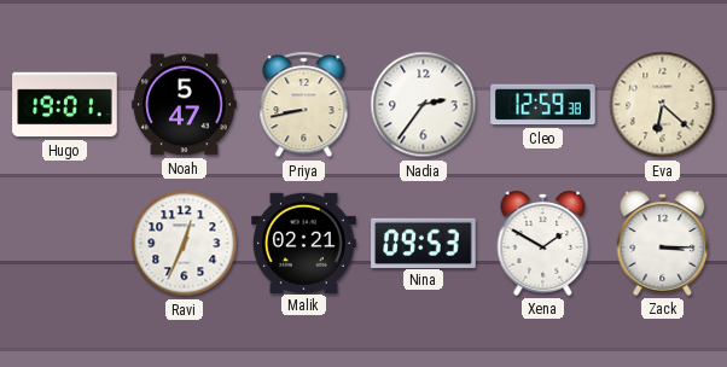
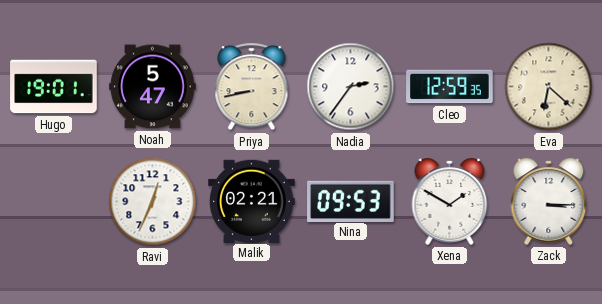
Cleo: 12:59:38 -> 12:59:35
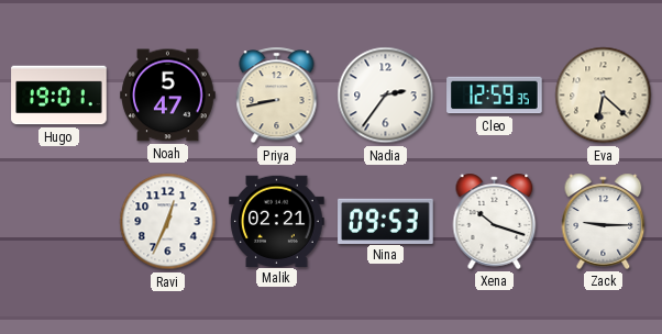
Xena: 1:50 -> 10:18
Zack: 3:15 -> 9:15
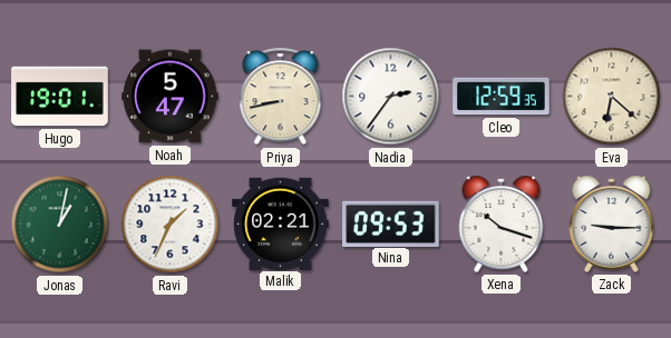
Jonas: none -> 1:02
Ravi: 12:34 -> 1:34
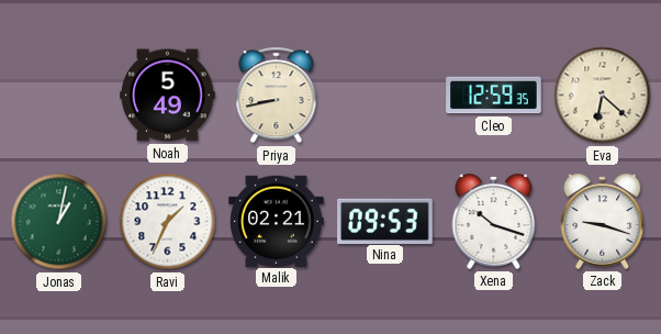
Hugo: 19:01 -> none
Noah: 5:47 -> 5:49
Nadia: 2:36 -> none
Zack: 9:15 -> 9:18
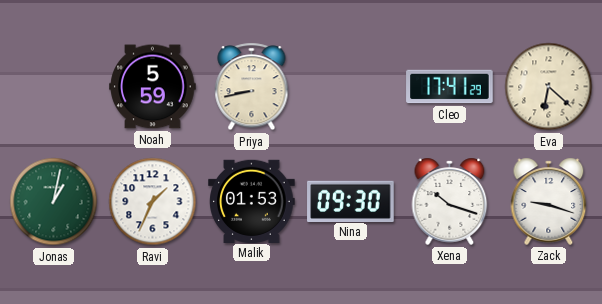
Noah: 5:49 -> 5:59
Cleo: 12:59 -> 17:41
Malik: 02:21 -> 01:53
Nina: 09:53 -> 09:30
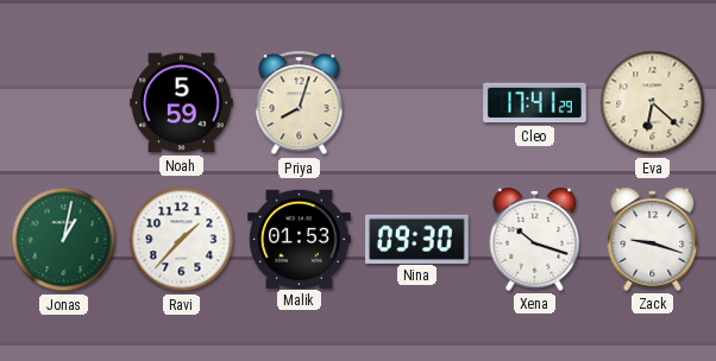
Priya: 8:43 -> 8:03
Ravi: 1:34 -> 1:37
